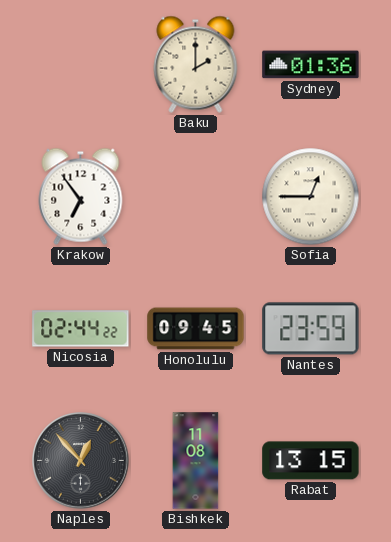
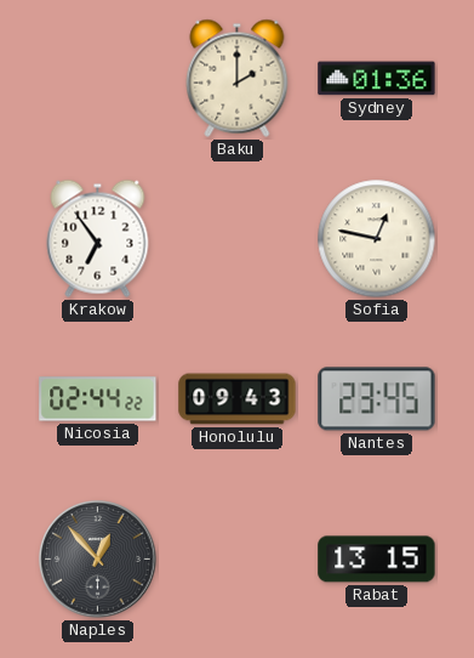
Sofia: 12:45 -> 12:47
Honolulu: 09:45 -> 09:43
Nantes: 23:59 -> 23:45
Bishkek: 11:08 -> none
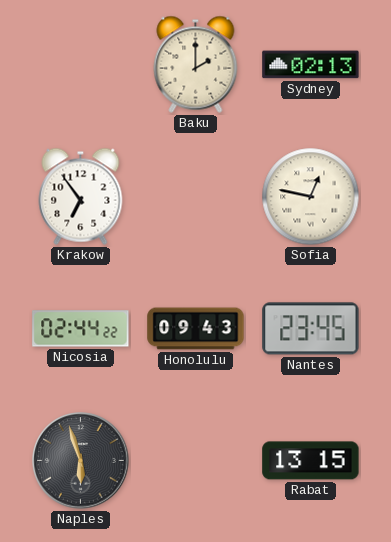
Sydney: 01:36 -> 02:13
Naples: 12:53 -> 5:57
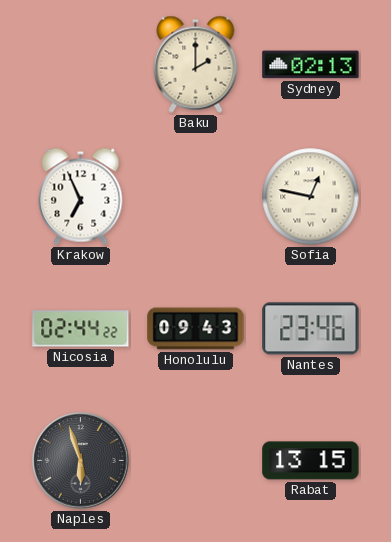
Krakow: 6:54 -> 6:56
Nantes: 23:45 -> 23:46
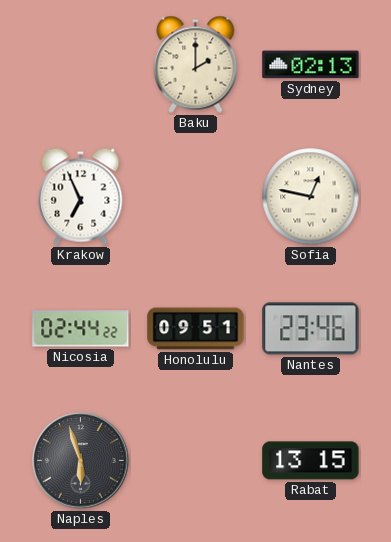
Honolulu: 09:43 -> 09:51
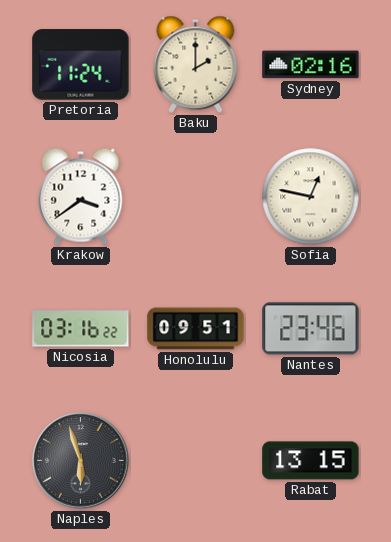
Pretoria: none -> 11:24
Sydney: 02:13 -> 02:16
Krakow: 6:56 -> 3:39
Nicosia: 02:44 -> 03:16
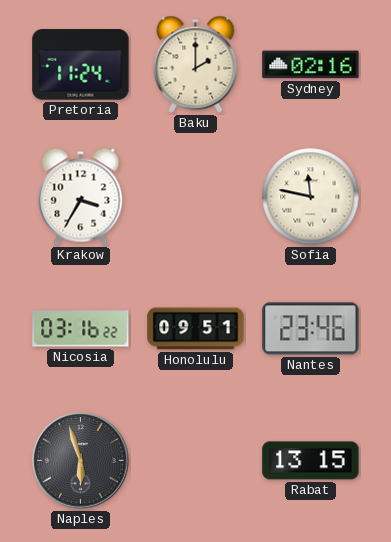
Krakow: 3:39 -> 3:35
Sofia: 12:47 -> 11:47
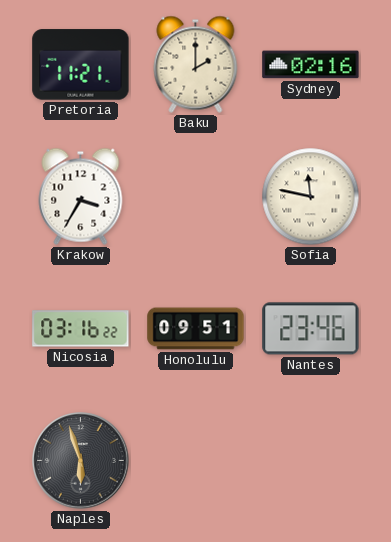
Pretoria: 11:24 -> 11:21
Rabat: 13:15 -> none
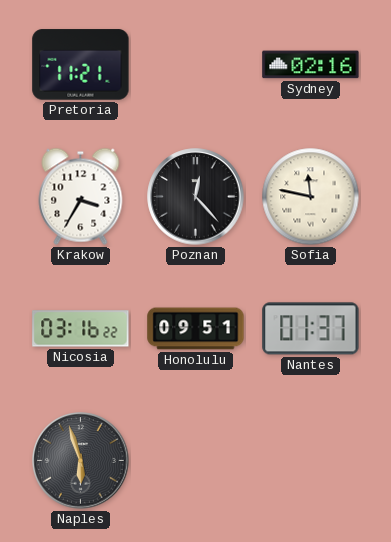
Baku: 2:00 -> none
Poznan: none -> 12:23
Nantes: 23:46 -> 01:37
